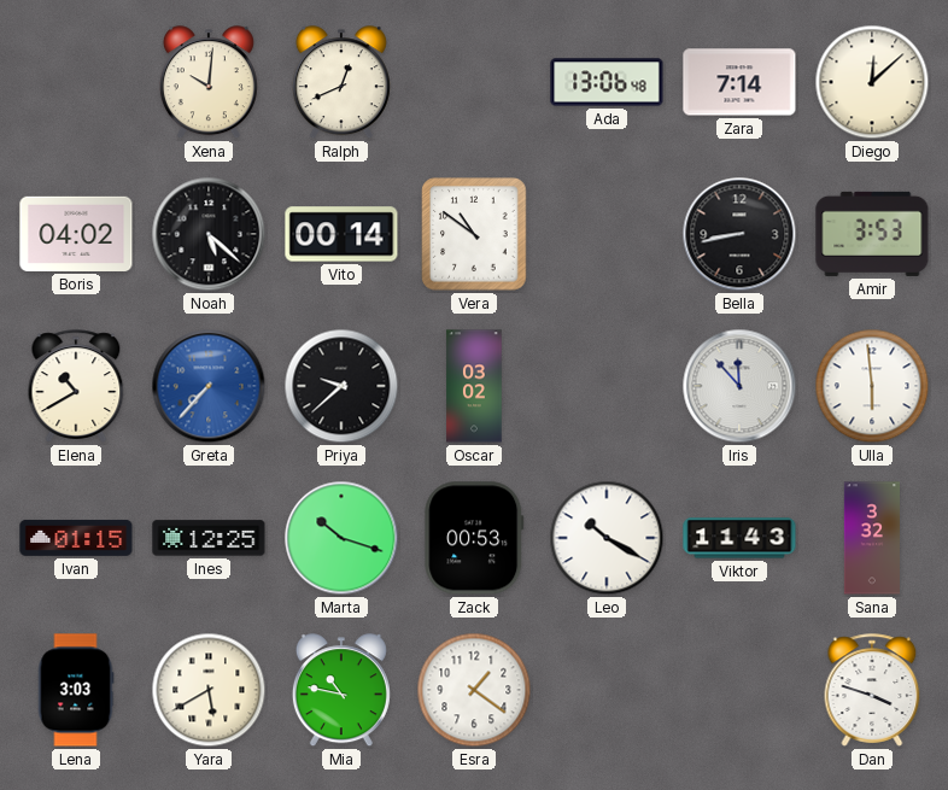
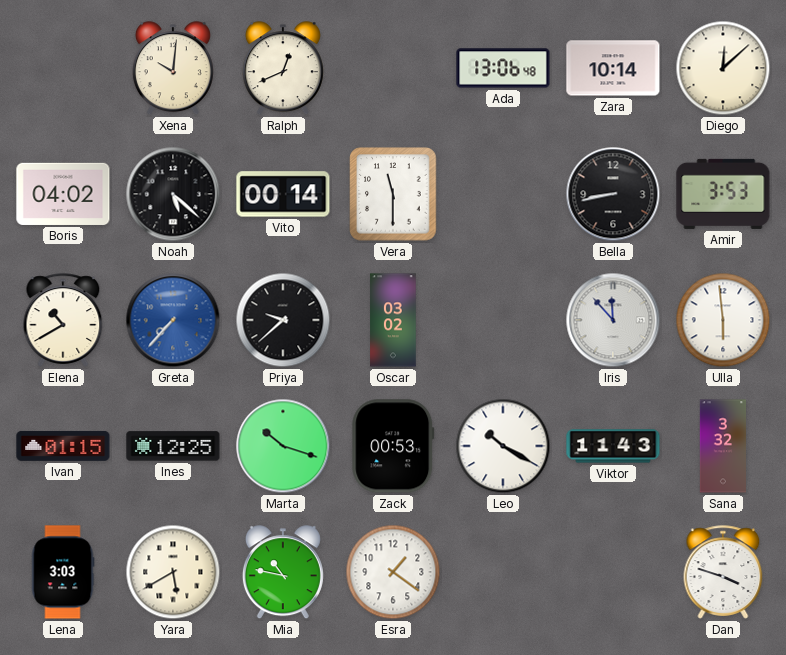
Zara: 7:14 -> 10:14
Vera: 10:51 -> 11:30
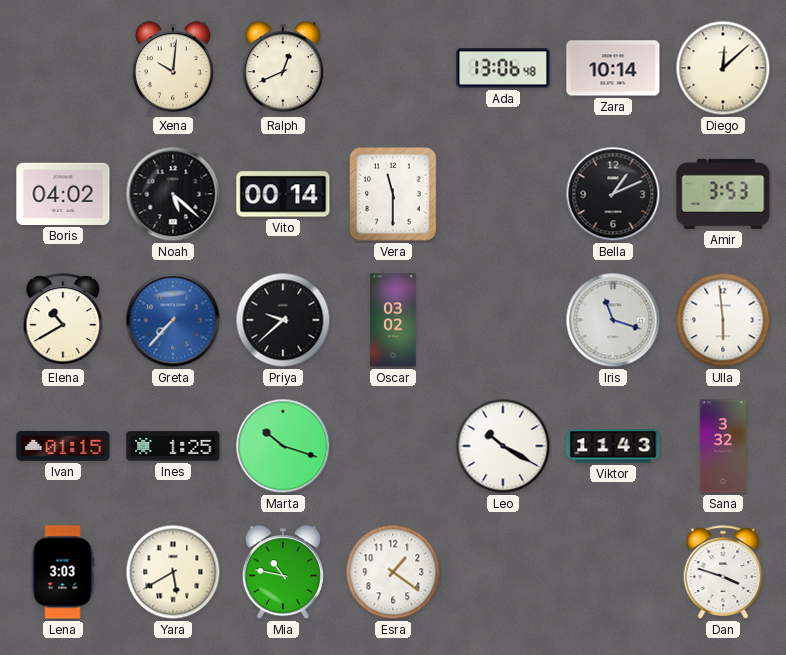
Bella: 8:43 -> 1:11
Iris: 11:53 -> 11:18
Ines: 12:25 -> 1:25
Zack: 00:53 -> none
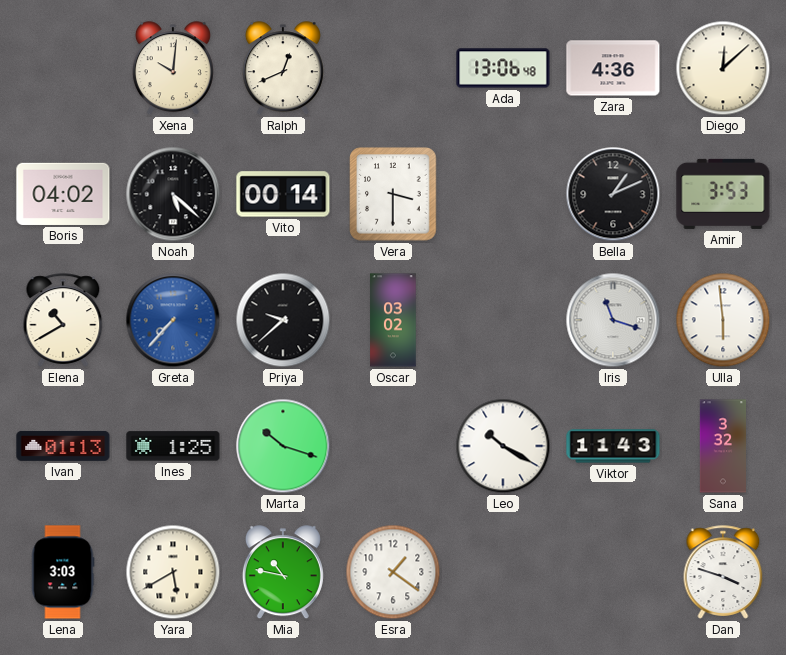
Zara: 10:14 -> 4:36
Vera: 11:30 -> 3:30
Ivan: 01:15 -> 01:13
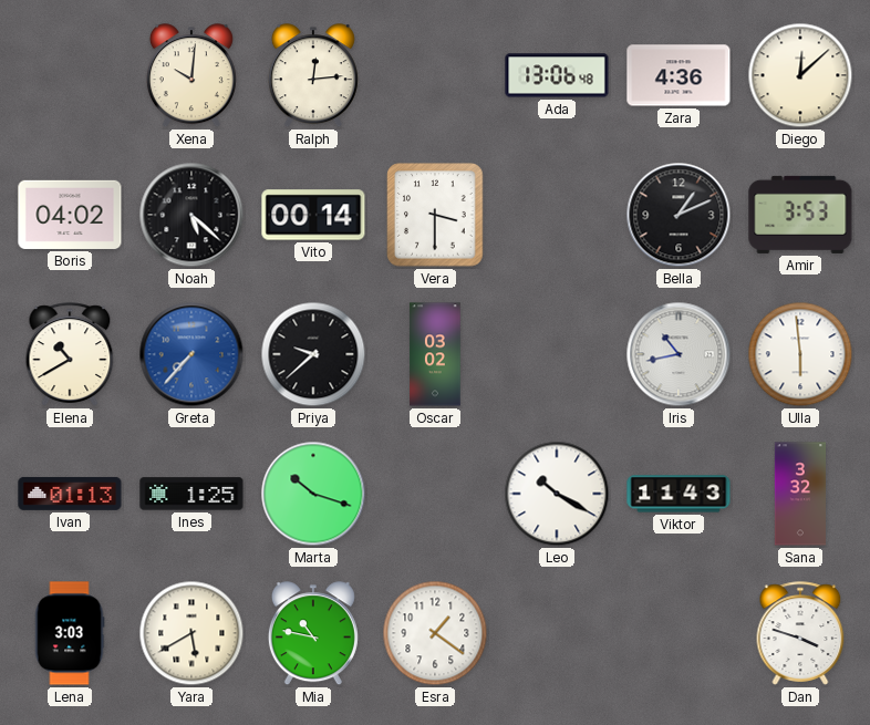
Ralph: 12:41 -> 12:14
Iris: 11:18 -> 10:43
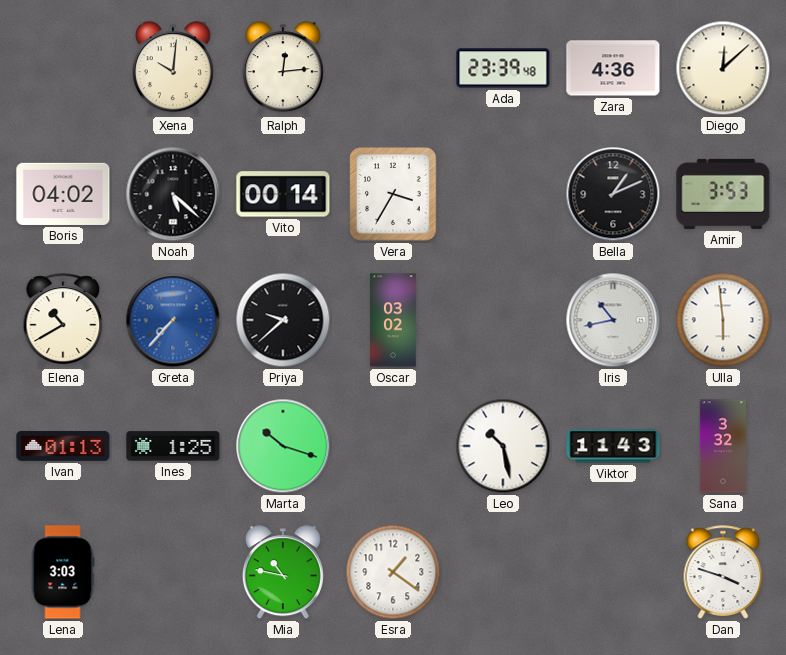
Ada: 13:06 -> 23:39
Vera: 3:30 -> 3:35
Leo: 10:20 -> 10:28
Yara: 5:40 -> none
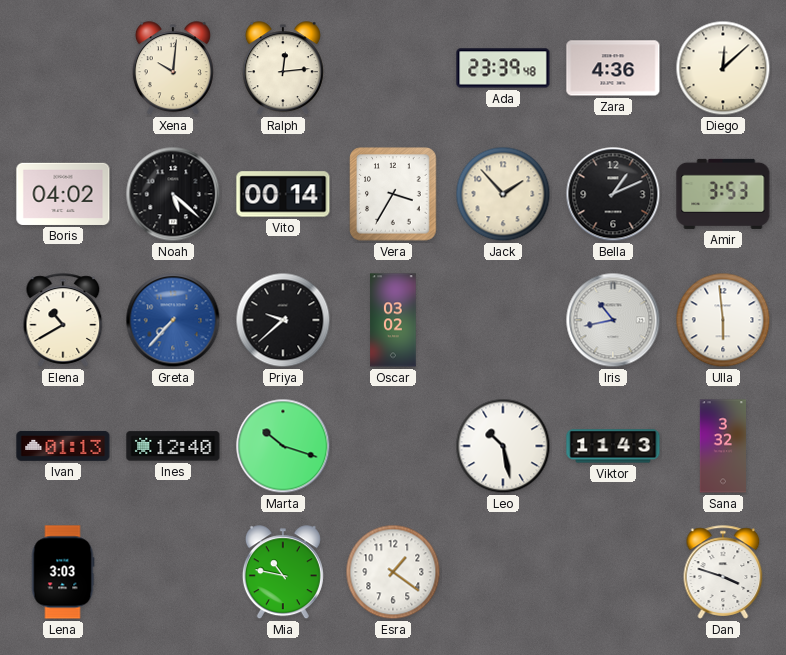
Jack: none -> 1:53
Ines: 1:25 -> 12:40
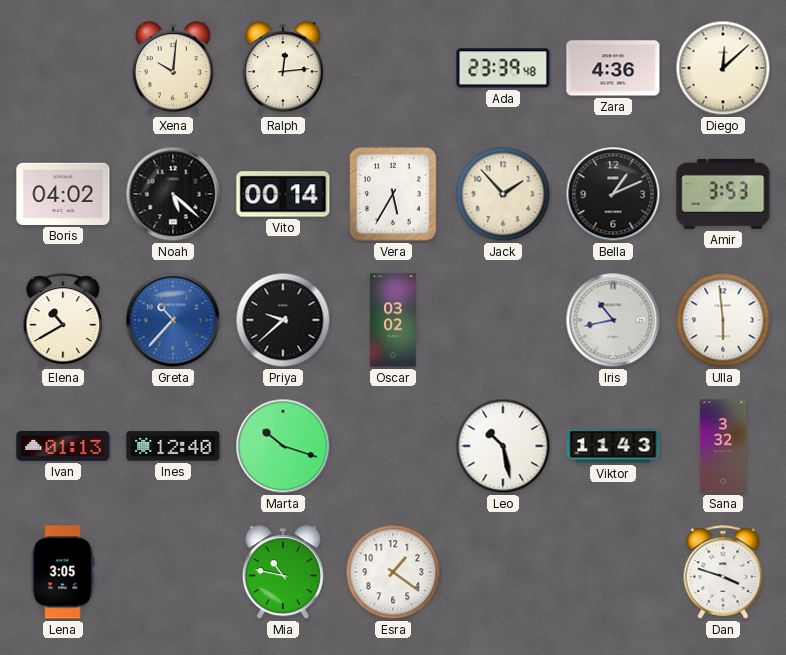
Vera: 3:35 -> 5:35
Greta: 7:37 -> 10:37
Lena: 3:03 -> 3:05
